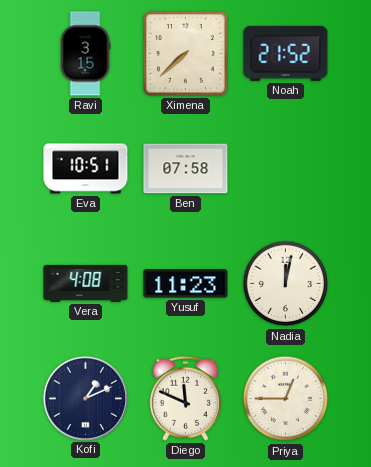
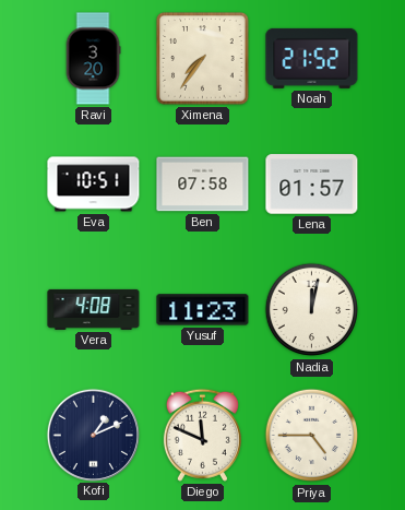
Ravi: 3:15 -> 3:20
Ximena: 7:38 -> 7:36
Lena: none -> 01:57
Priya: 12:45 -> 4:45
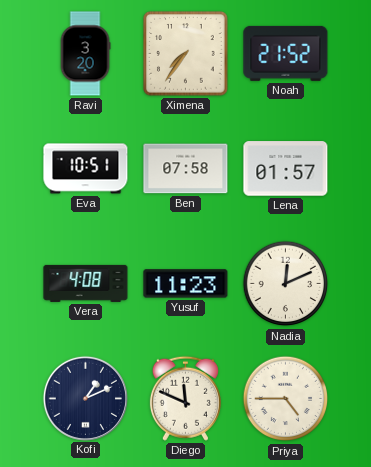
Nadia: 12:02 -> 12:11
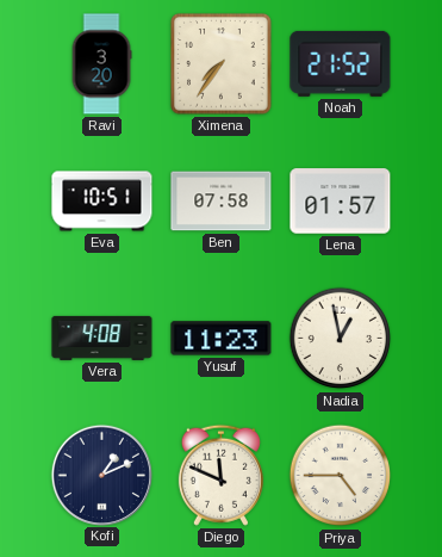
Nadia: 12:11 -> 12:58
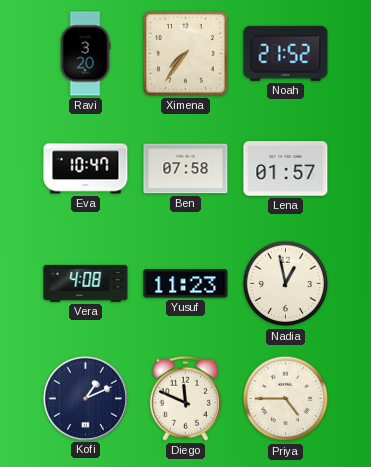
Eva: 10:51 -> 10:47
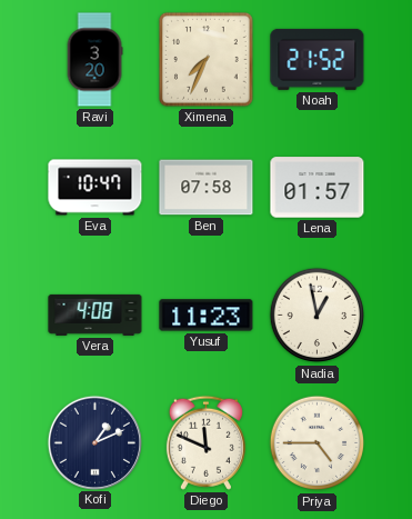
Ximena: 7:36 -> 7:34
